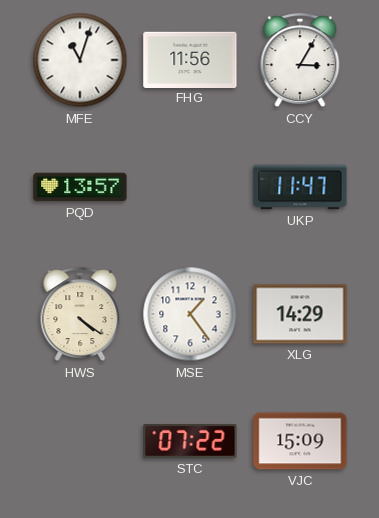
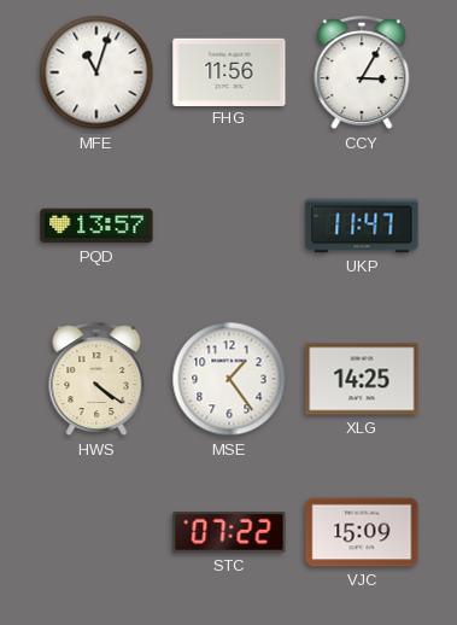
XLG: 14:29 -> 14:25
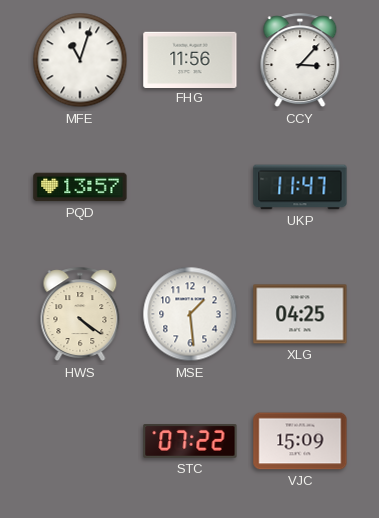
CCY: 3:05 -> 3:07
MSE: 1:24 -> 1:29
XLG: 14:25 -> 04:25
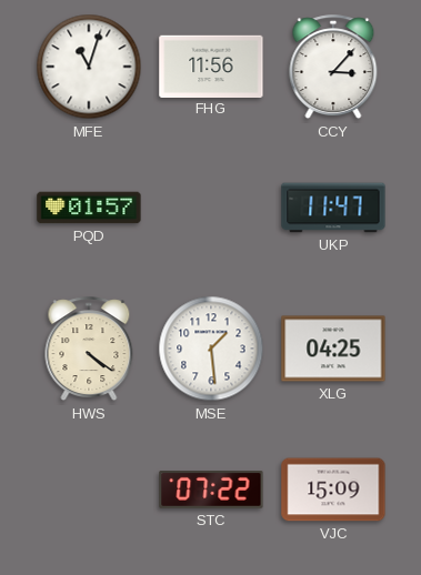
PQD: 13:57 -> 01:57
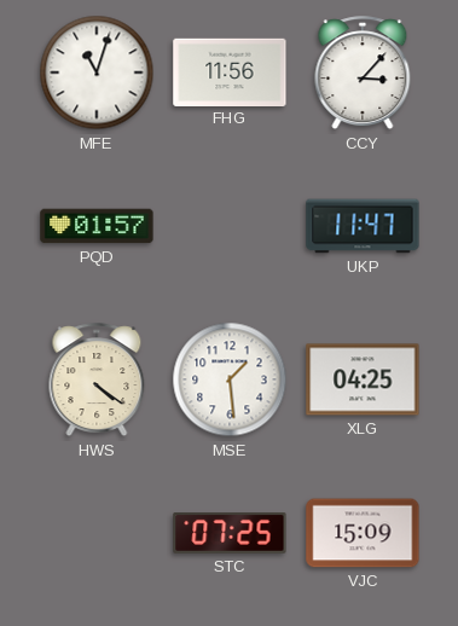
STC: 07:22 -> 07:25
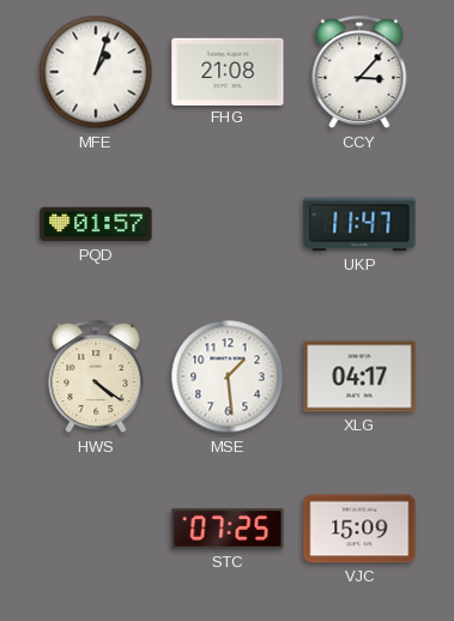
MFE: 11:03 -> 1:03
FHG: 11:56 -> 21:08
XLG: 04:25 -> 04:17
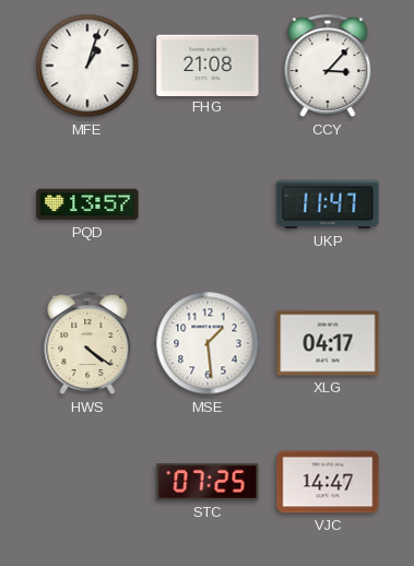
PQD: 01:57 -> 13:57
VJC: 15:09 -> 14:47
